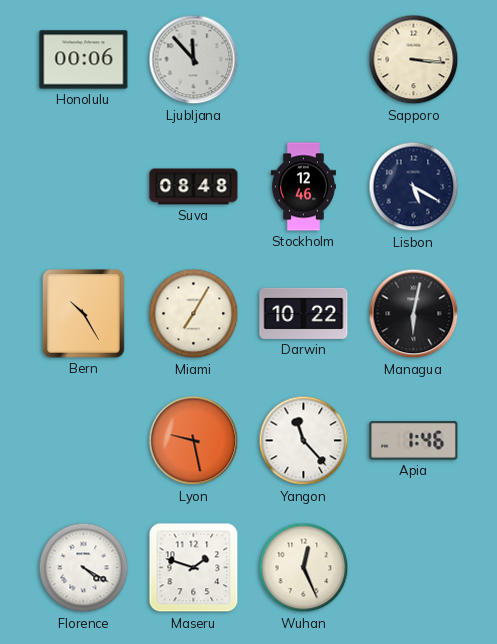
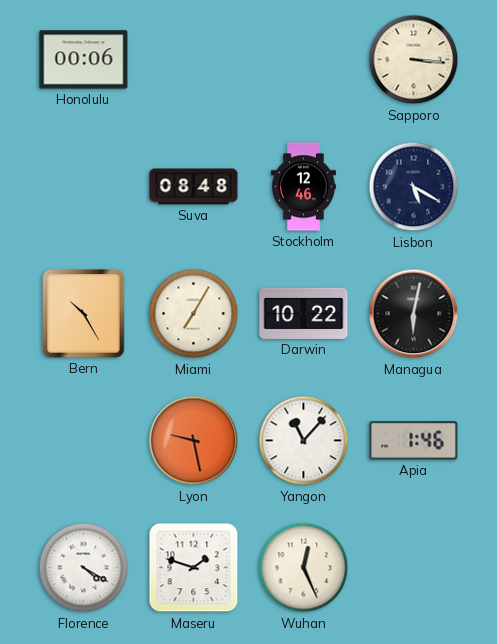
Ljubljana: 11:53 -> none
Yangon: 11:23 -> 11:07
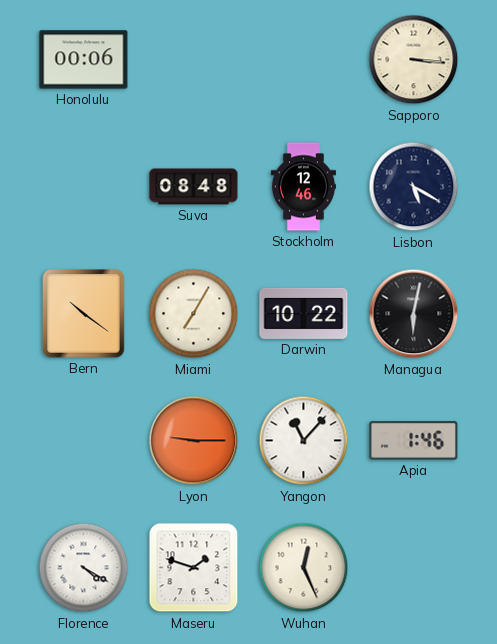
Bern: 10:25 -> 10:21
Lyon: 9:28 -> 9:15
